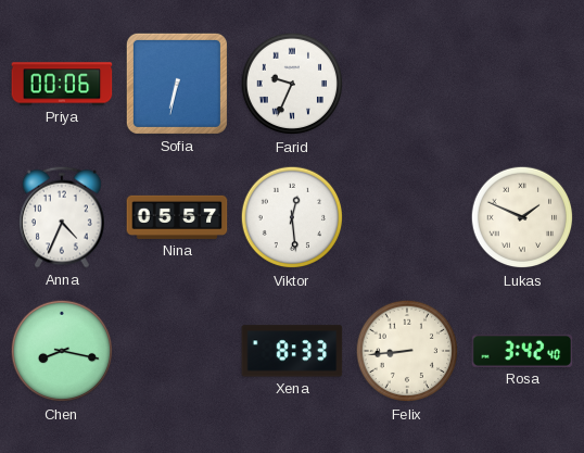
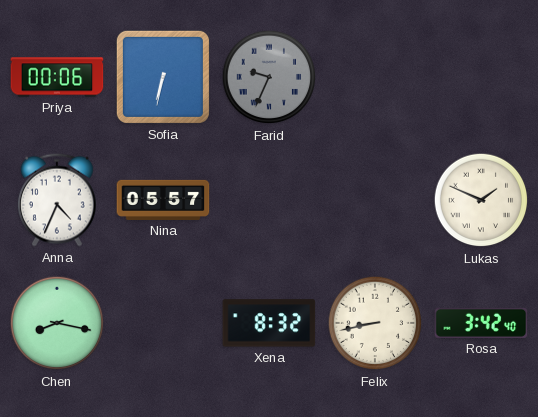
Farid dial: white -> grey
Viktor: 12:29 -> none
Xena: 8:33 -> 8:32
Felix: 8:44 -> 8:43
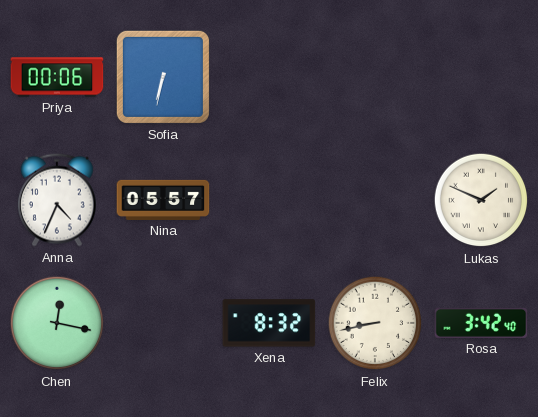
Farid: 9:34 -> none
Chen: 8:17 -> 12:17
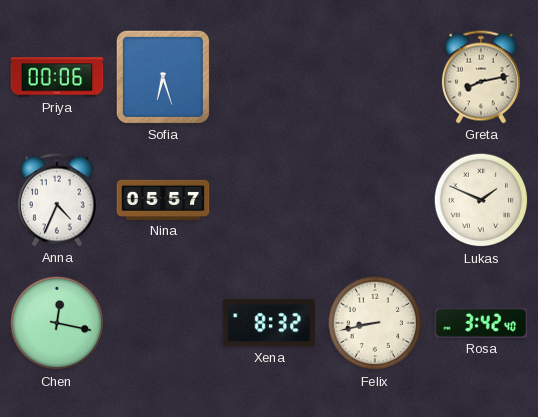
Sofia: 6:32 -> 6:27
Greta: none -> 8:13
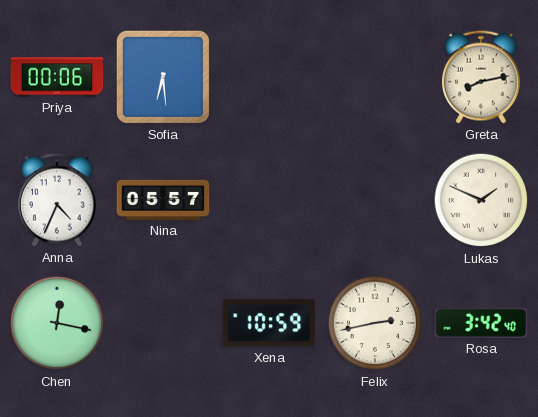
Sofia: 6:27 -> 6:29
Xena: 8:32 -> 10:59
Felix: 8:43 -> 2:43
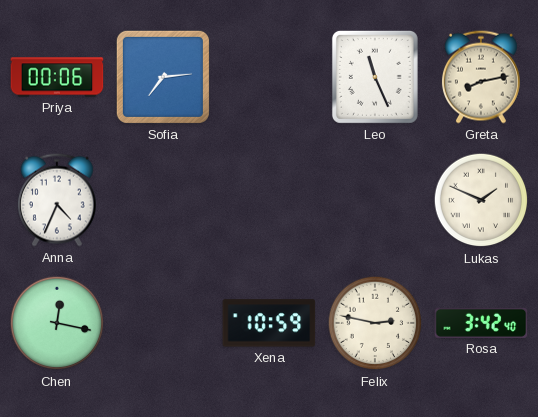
Sofia: 6:29 -> 7:14
Leo: none -> 11:26
Nina: 05:57 -> none
Felix: 2:43 -> 2:47
